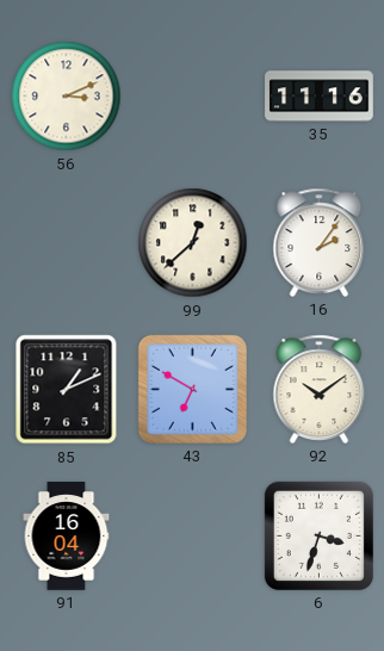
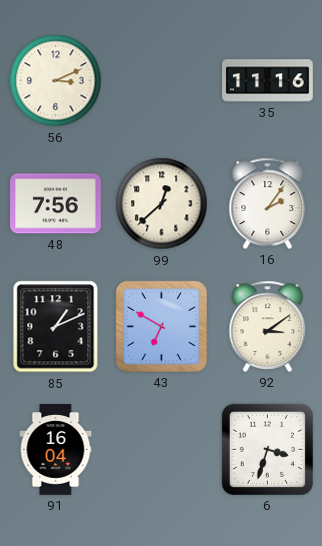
48: none -> 7:56
92: 10:09 -> 3:09
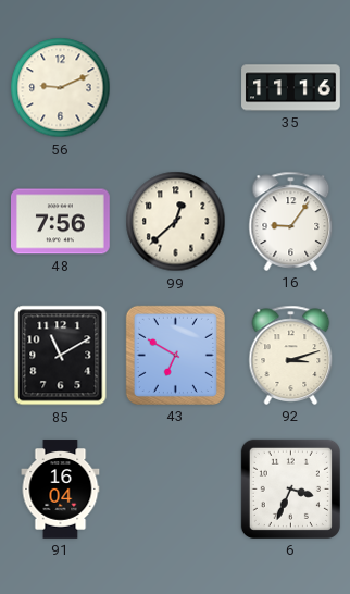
56: 3:11 -> 9:11
16: 2:06 -> 9:06
85: 1:11 -> 11:10
92: 3:09 -> 3:12
6: 3:33 -> 3:34
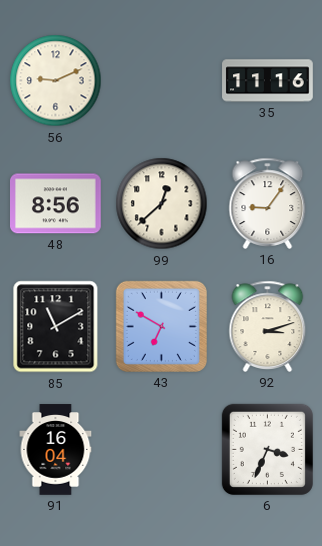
48: 7:56 -> 8:56
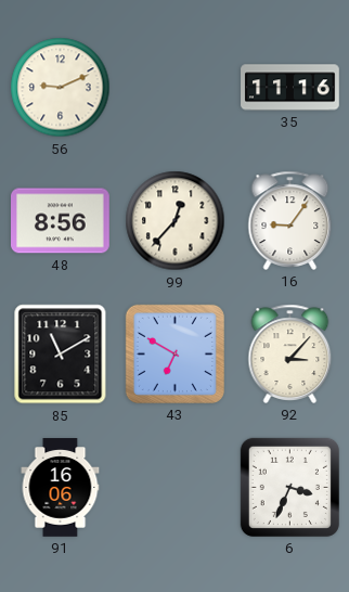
99: 12:38 -> 12:37
92: 3:12 -> 3:07
91: 16:04 -> 16:06
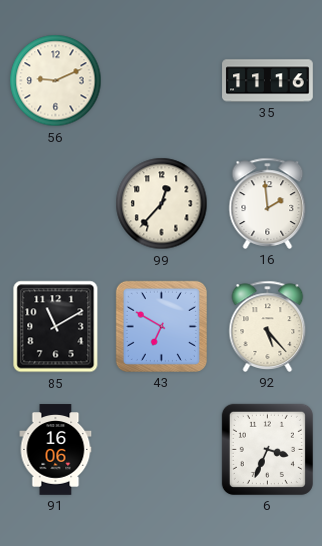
48: 8:56 -> none
16: 9:06 -> 1:59
92: 3:07 -> 5:23
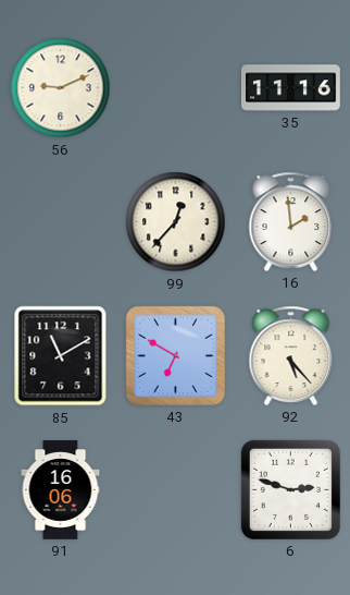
6: 3:34 -> 2:48
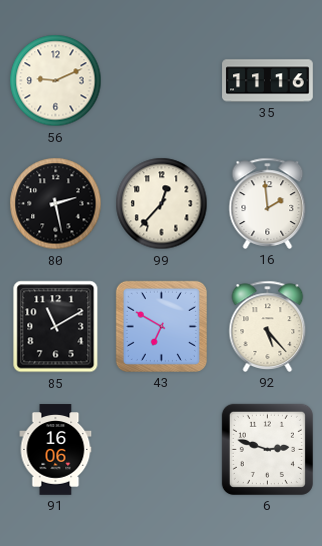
80: none -> 2:28
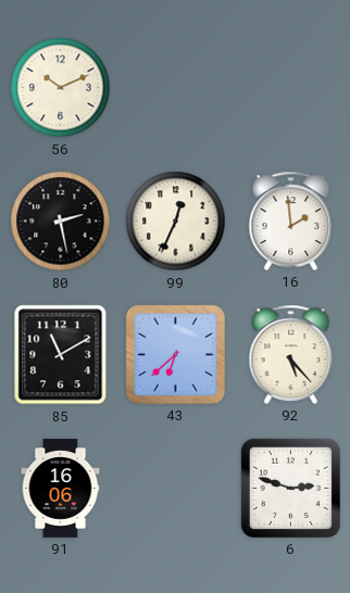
56: 9:11 -> 10:11
35: 11:16 -> none
99: 12:37 -> 12:34
43: 6:50 -> 6:38
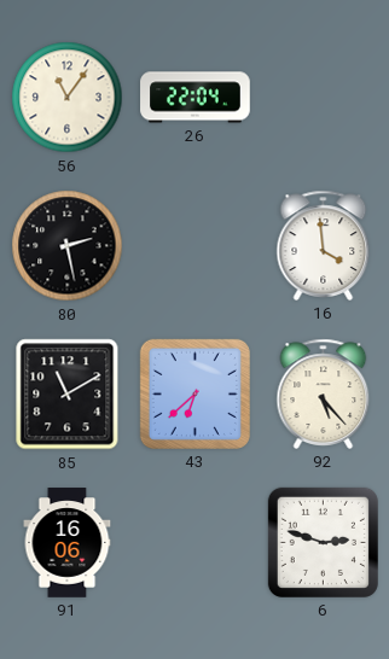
56: 10:11 -> 11:06
26: none -> 22:04
99: 12:34 -> none
16: 1:59 -> 3:59
